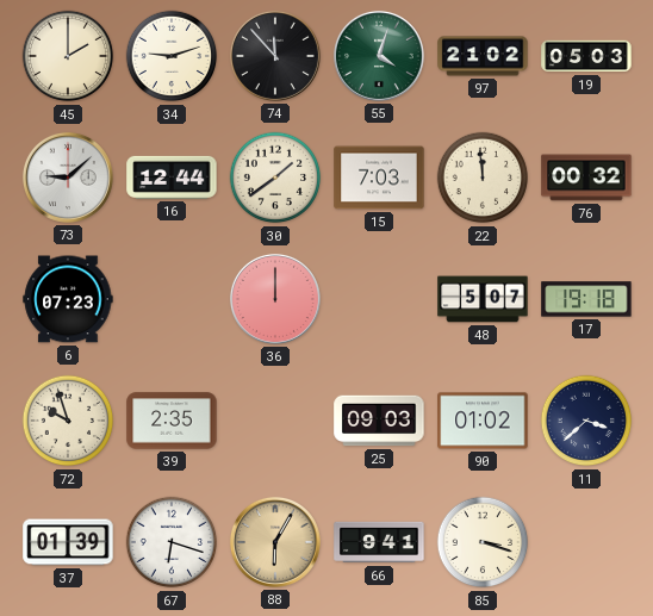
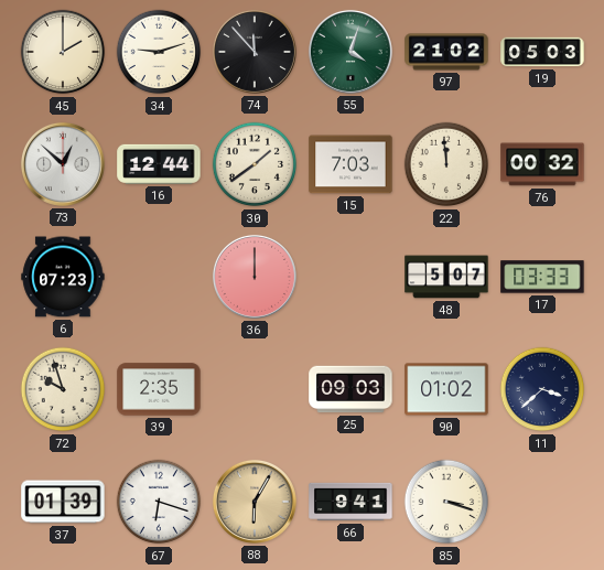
73: 9:08 -> 12:52
17: 19:18 -> 03:33
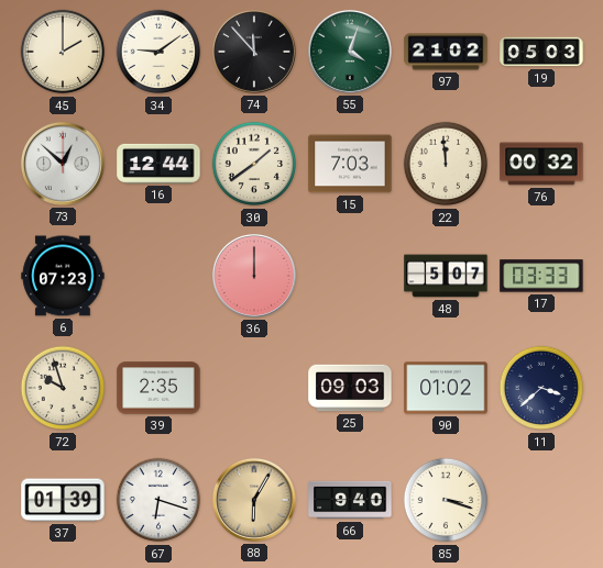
34: 9:12 -> 9:09
66: 9:41 -> 9:40
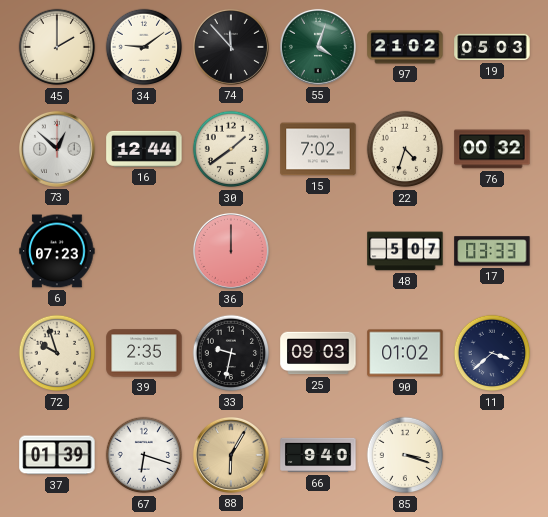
15: 7:03 -> 7:02
22: 11:59 -> 4:33
33: none -> 9:32
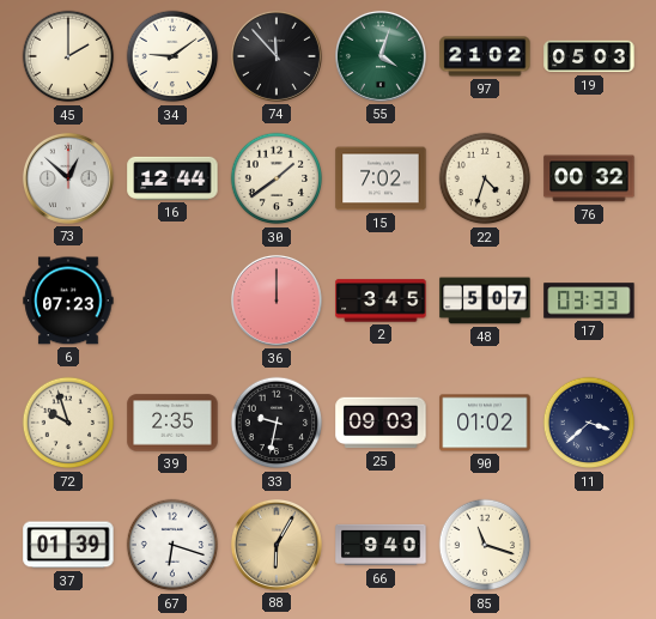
2: none -> 3:45
85: 3:18 -> 11:18
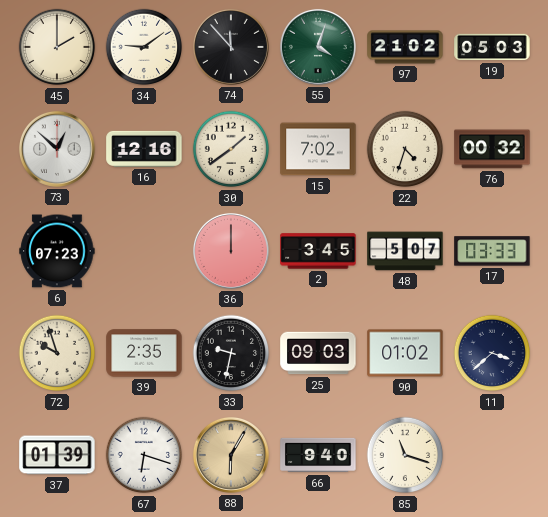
16: 12:44 -> 12:16
